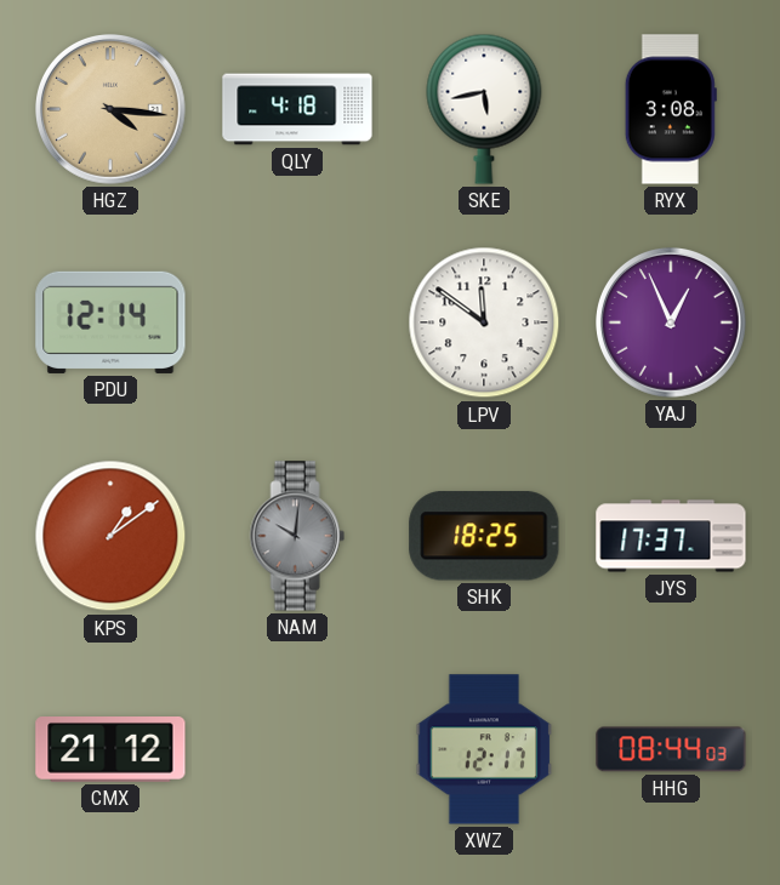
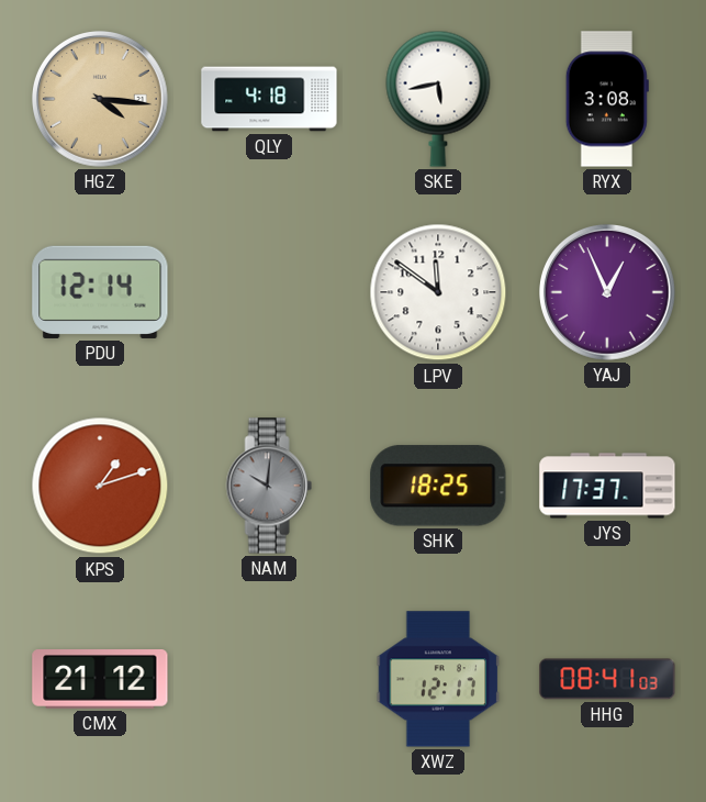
KPS: 1:09 -> 1:12
HHG: 08:44 -> 08:41
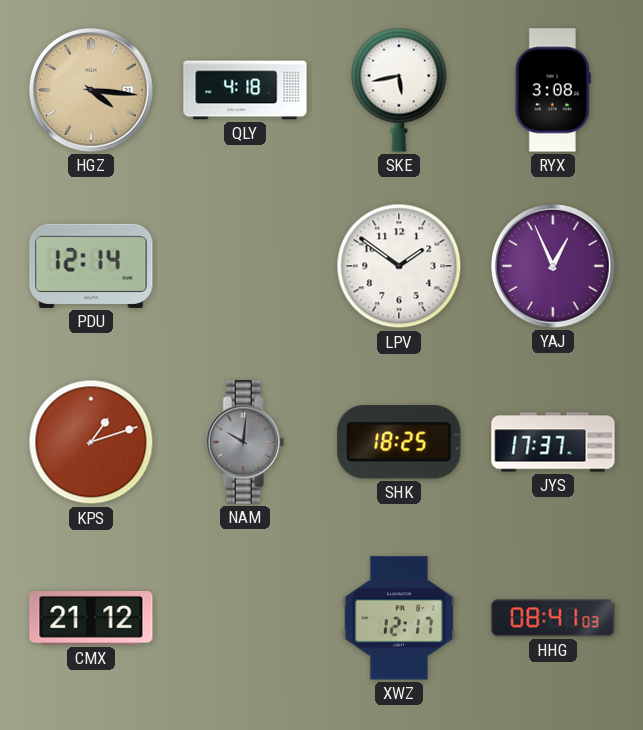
LPV: 11:51 -> 1:51
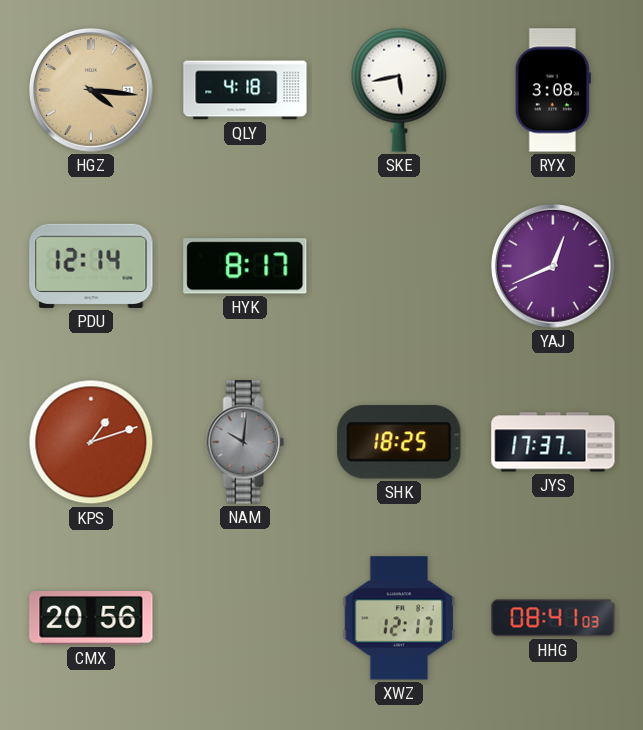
HYK: none -> 8:17
LPV: 1:51 -> none
YAJ: 12:56 -> 12:41
CMX: 21:12 -> 20:56
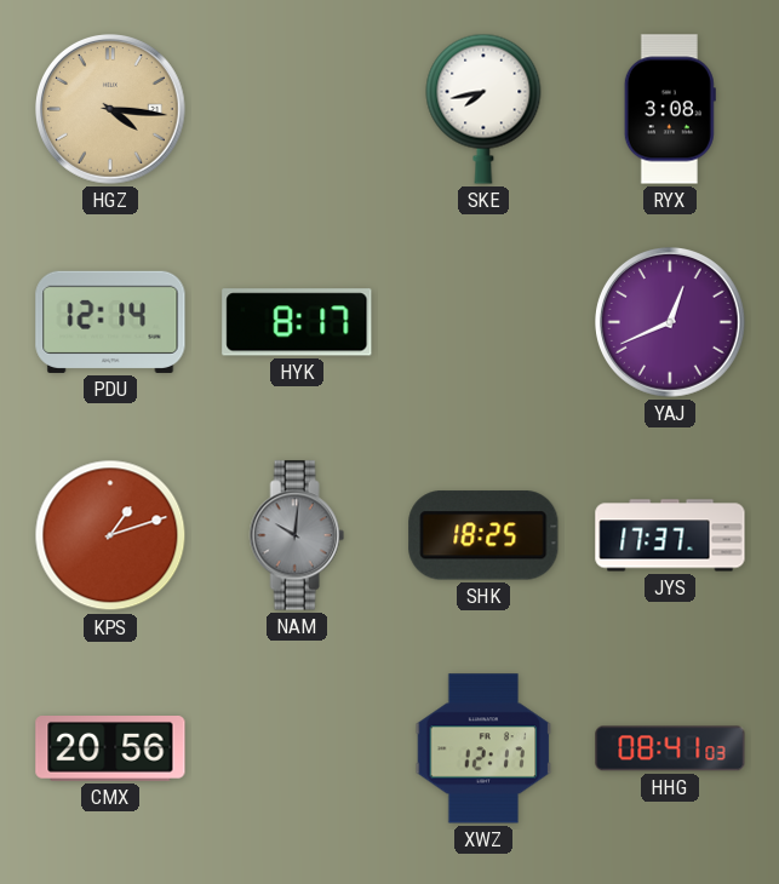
QLY: 4:18 -> none
SKE: 5:43 -> 7:43
